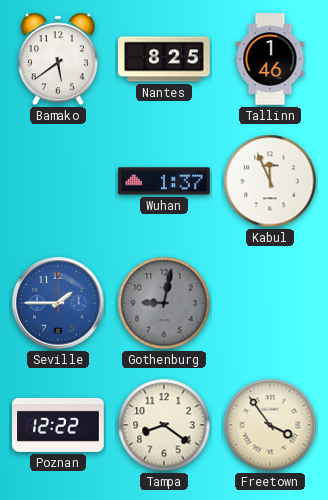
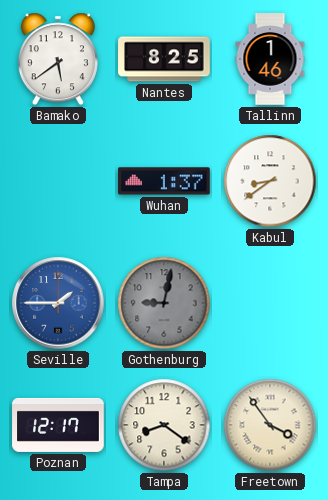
Kabul: 11:56 -> 8:39
Poznan: 12:22 -> 12:17
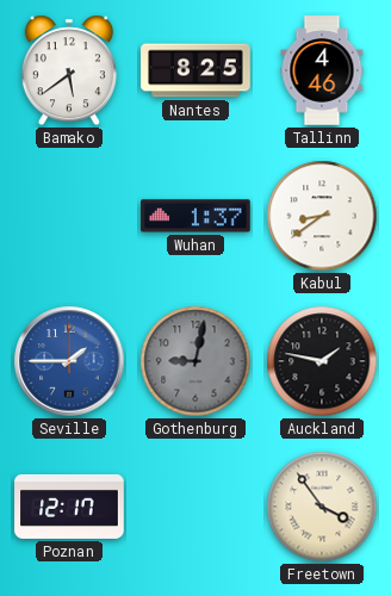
Tallinn: 1:46 -> 4:46
Auckland: none -> 1:47
Tampa: 8:21 -> none
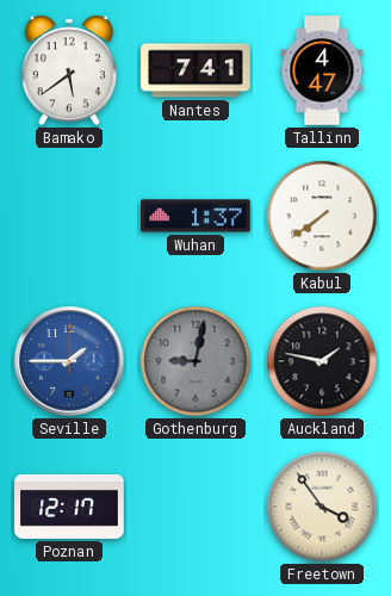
Nantes: 8:25 -> 7:41
Tallinn: 4:46 -> 4:47
Kabul: 8:39 -> 7:39
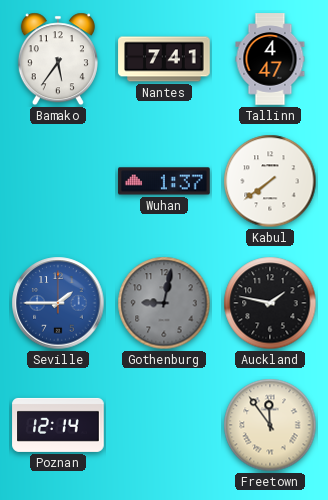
Bamako: 5:39 -> 5:36
Poznan: 12:17 -> 12:14
Freetown: 3:54 -> 11:54
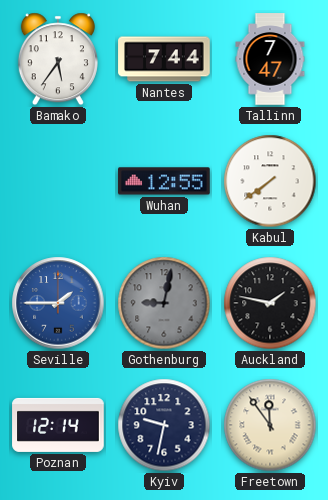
Nantes: 7:41 -> 7:44
Tallinn: 4:47 -> 7:47
Wuhan: 1:37 -> 12:55
Kyiv: none -> 9:32
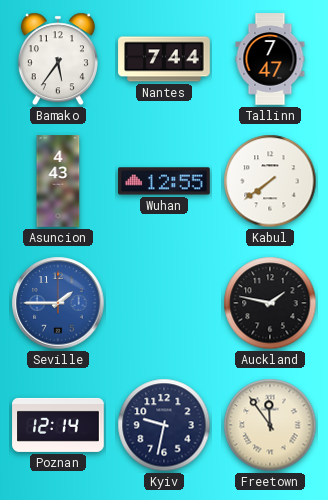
Asuncion: none -> 4:43
Gothenburg: 9:02 -> none
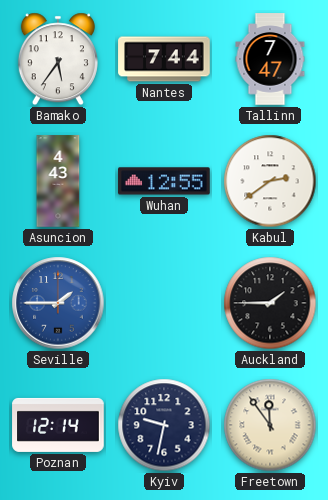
Kabul: 7:39 -> 2:39
Auckland: 1:47 -> 1:45
